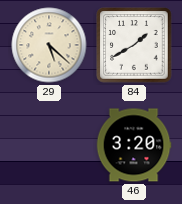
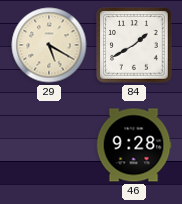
29: 5:22 -> 5:20
46: 3:20 -> 9:28
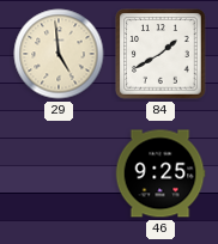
29: 5:20 -> 4:59
46: 9:28 -> 9:25
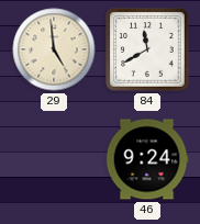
84: 1:40 -> 11:40
46: 9:25 -> 9:24
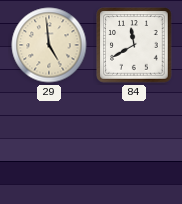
46: 9:24 -> none
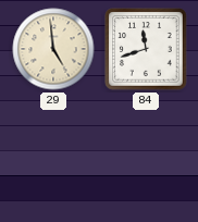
84: 11:40 -> 11:42
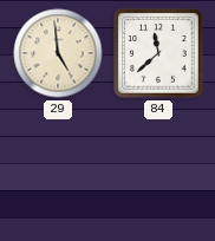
84: 11:42 -> 11:38
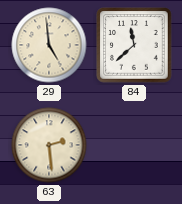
63: none -> 2:29
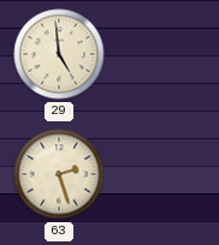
84: 11:38 -> none
63: 2:29 -> 2:27
